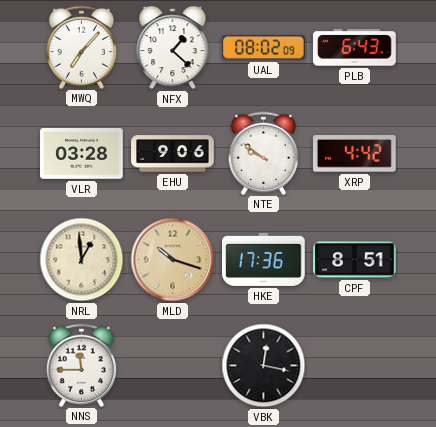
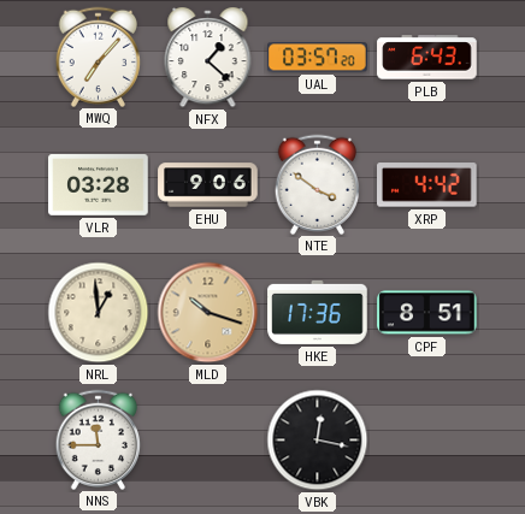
UAL: 08:02 -> 03:57
NTE: 9:51 -> 3:51
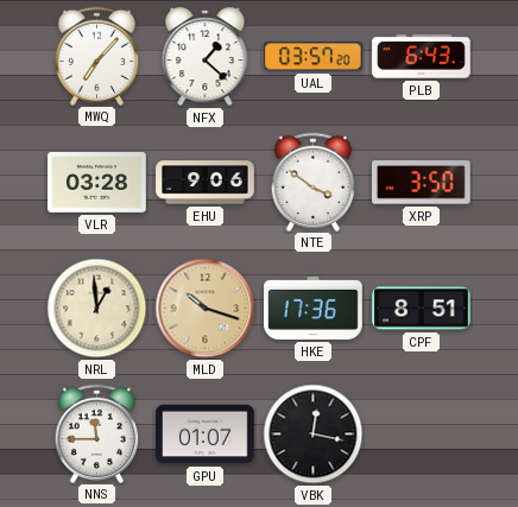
XRP: 4:42 -> 3:50
GPU: none -> 01:07
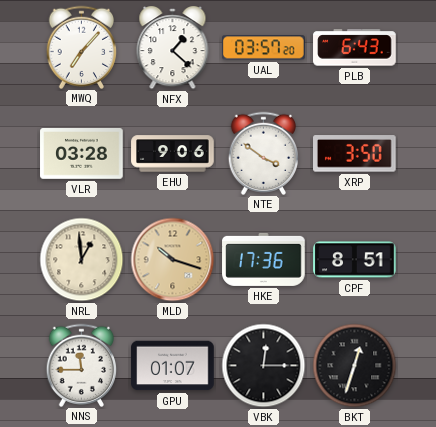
VBK: 12:17 -> 12:15
BKT: none -> 12:33
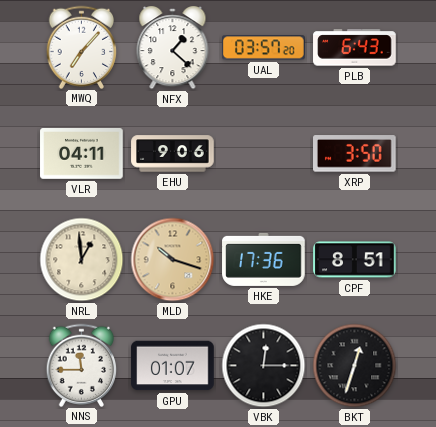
VLR: 03:28 -> 04:11
NTE: 3:51 -> none
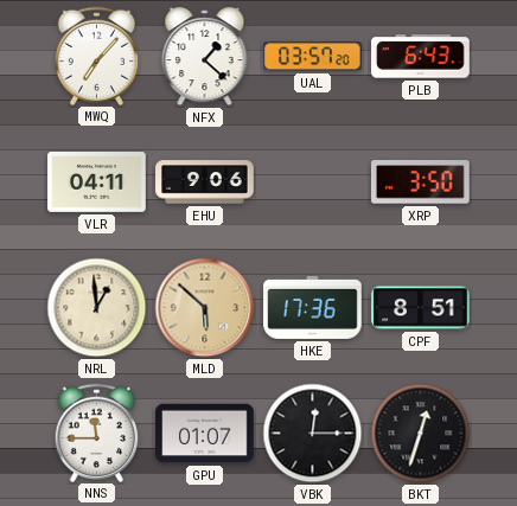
MLD: 10:18 -> 5:52
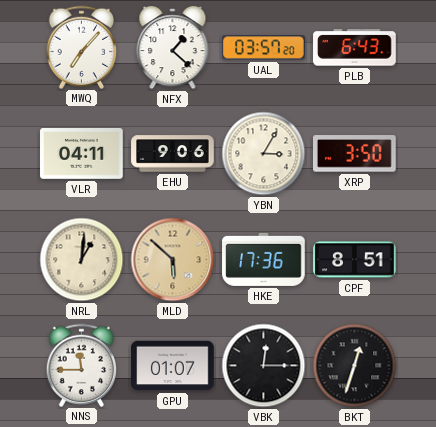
YBN: none -> 3:05
NRL: 12:59 -> 1:01
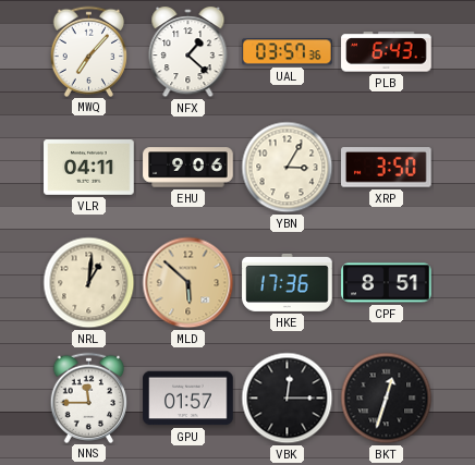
UAL: 03:57:20 -> 03:57:36
GPU: 01:07 -> 01:57
